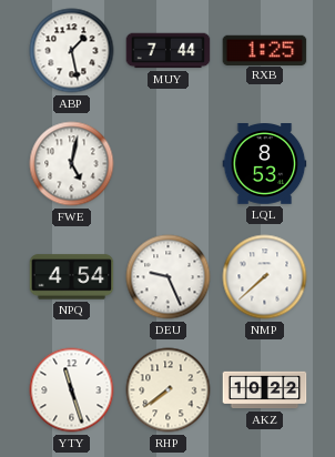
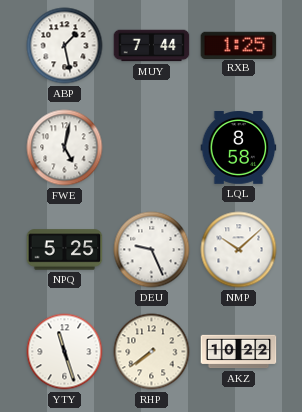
LQL: 8:53 -> 8:58
NPQ: 4:54 -> 5:25
NMP: 7:38 -> 10:08
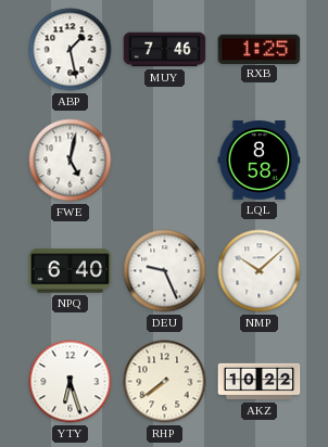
MUY: 7:44 -> 7:46
NPQ: 5:25 -> 6:40
YTY: 11:27 -> 6:27
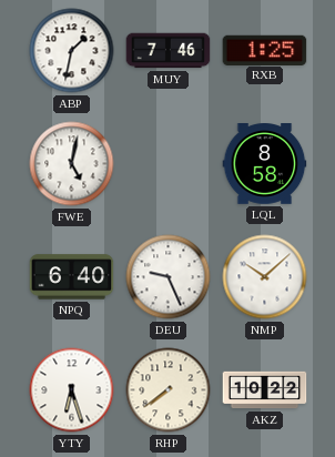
ABP: 1:28 -> 1:32
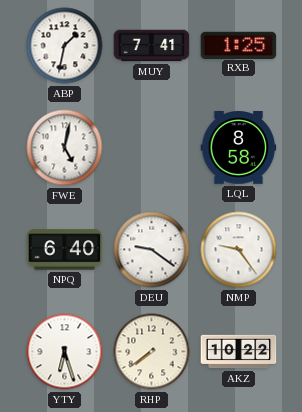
MUY: 7:46 -> 7:41
DEU: 9:26 -> 9:21
NMP: 10:08 -> 9:24
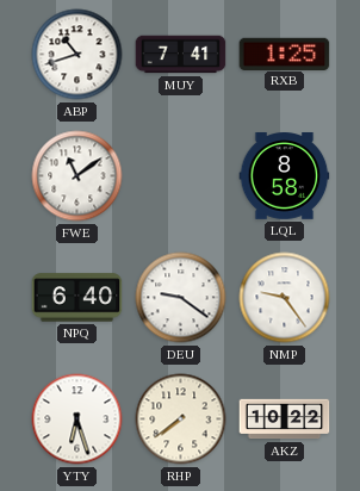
ABP: 1:32 -> 10:42
FWE: 5:02 -> 11:09
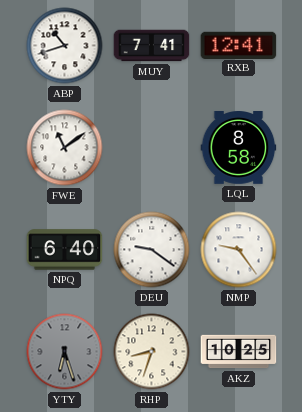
RXB: 1:25 -> 12:41
YTY dial: white -> grey
RHP: 7:39 -> 8:33
AKZ: 10:22 -> 10:25
